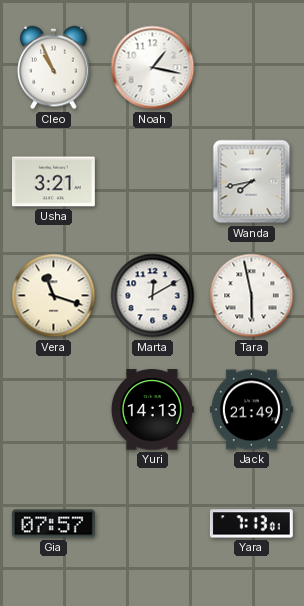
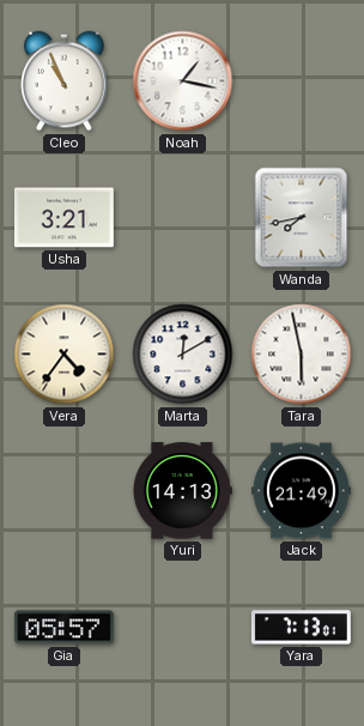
Vera: 11:18 -> 4:36
Gia: 07:57 -> 05:57
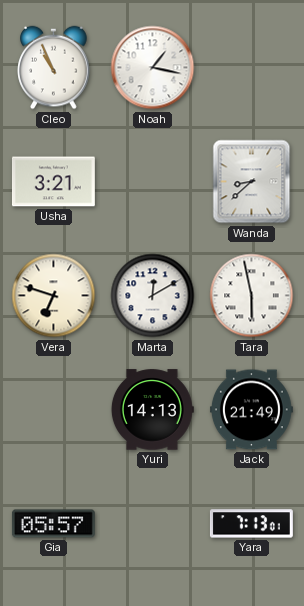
Wanda: 7:43 -> 8:38
Vera: 4:36 -> 6:48
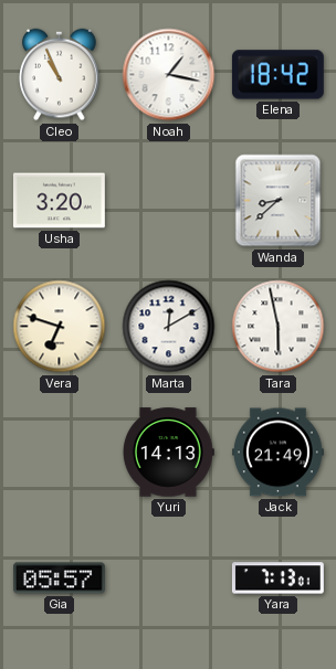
Elena: none -> 18:42
Usha: 3:21 -> 3:20
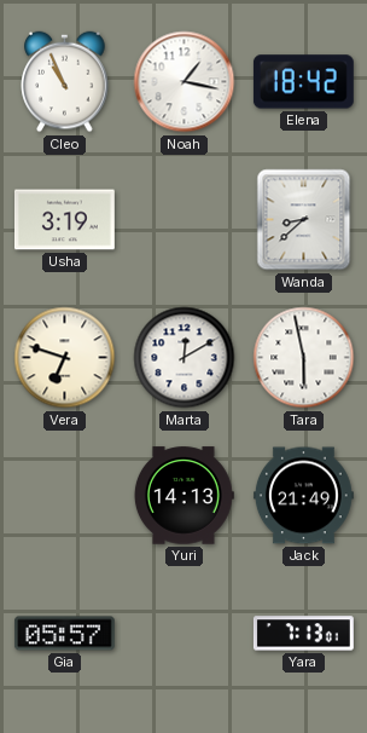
Usha: 3:20 -> 3:19
